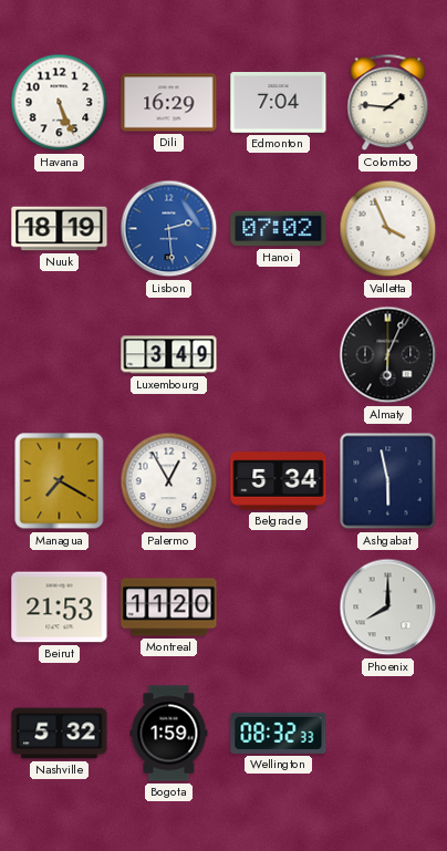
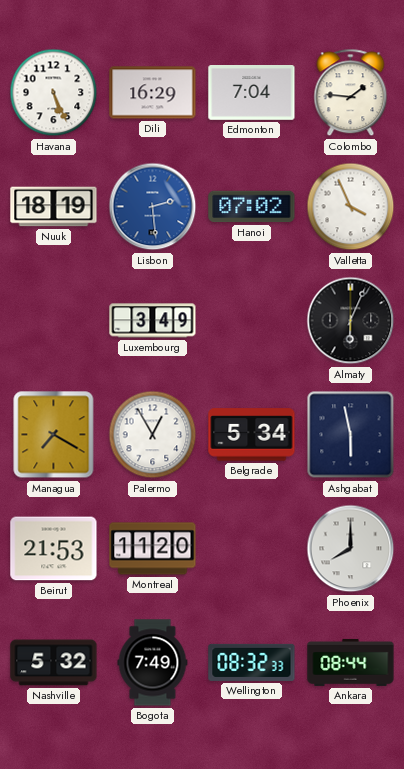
Bogota: 1:59 -> 7:49
Ankara: none -> 08:44
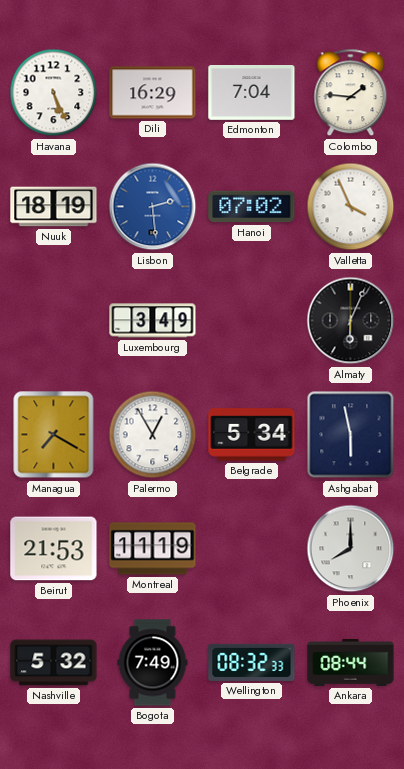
Montreal: 11:20 -> 11:19
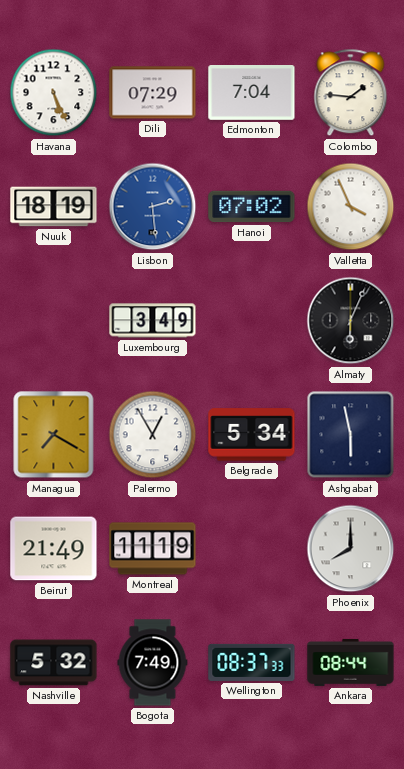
Dili: 16:29 -> 07:29
Beirut: 21:53 -> 21:49
Wellington: 08:32 -> 08:37
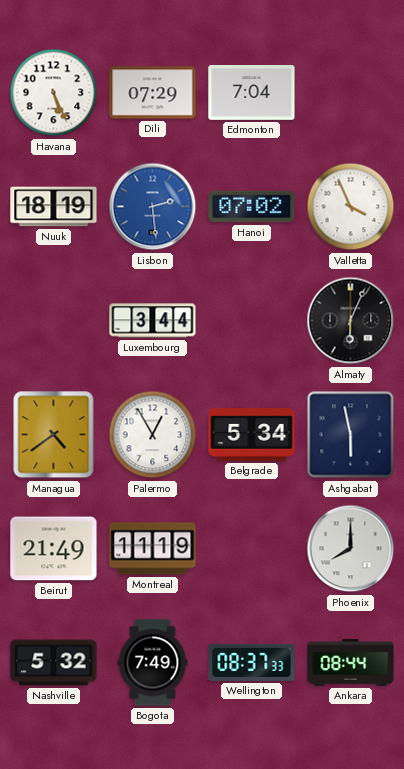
Colombo: 1:46 -> none
Luxembourg: 3:49 -> 3:44
Managua: 7:20 -> 4:39
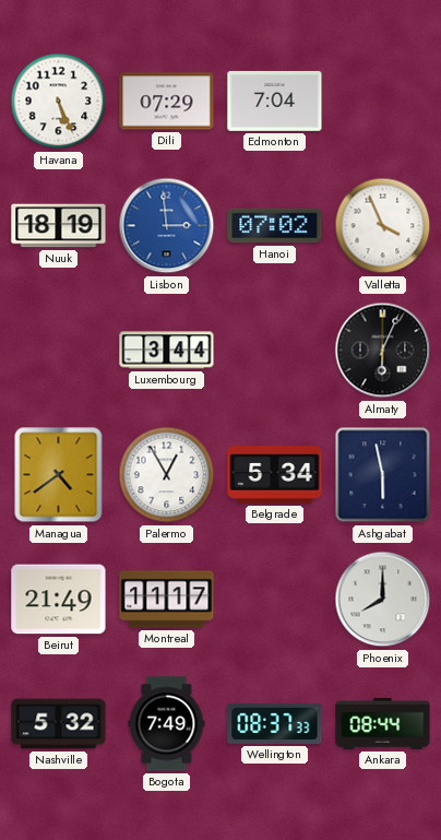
Lisbon: 2:29 -> 2:59
Montreal: 11:19 -> 11:17
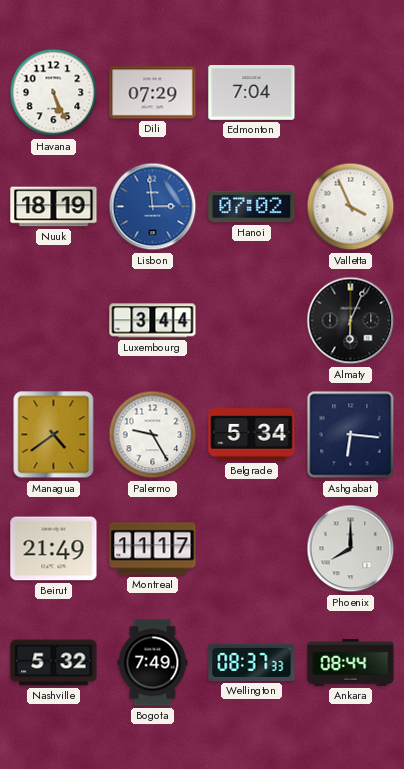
Palermo: 12:55 -> 9:25
Ashgabat: 5:58 -> 6:16
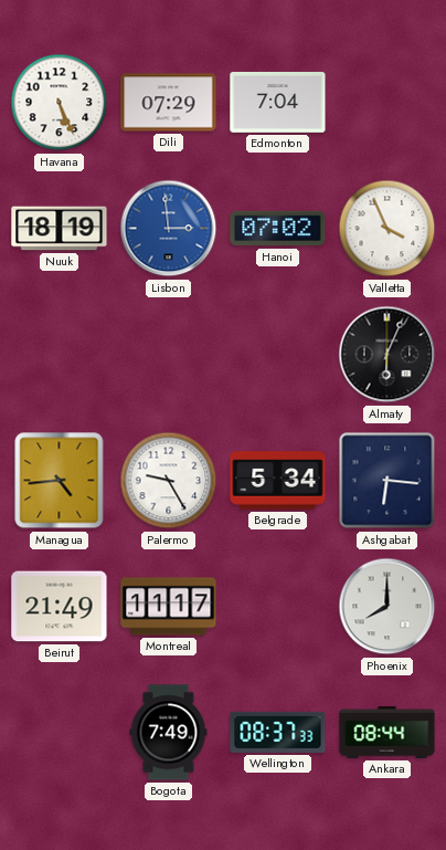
Luxembourg: 3:44 -> none
Managua: 4:39 -> 4:44
Nashville: 5:32 -> none
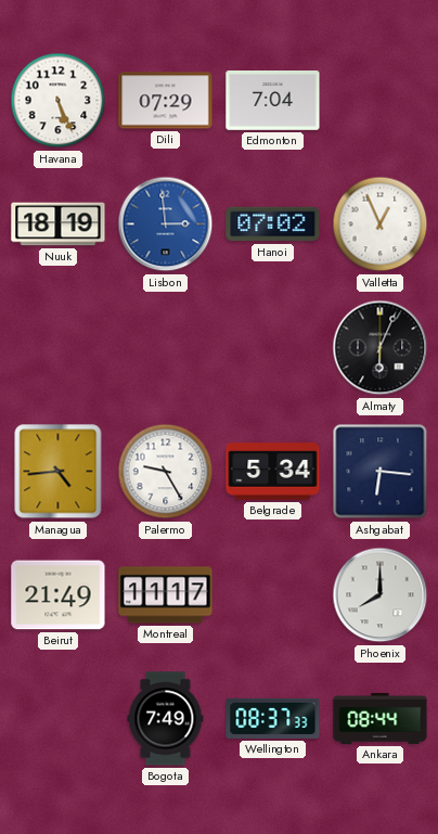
Valletta: 3:56 -> 12:56
